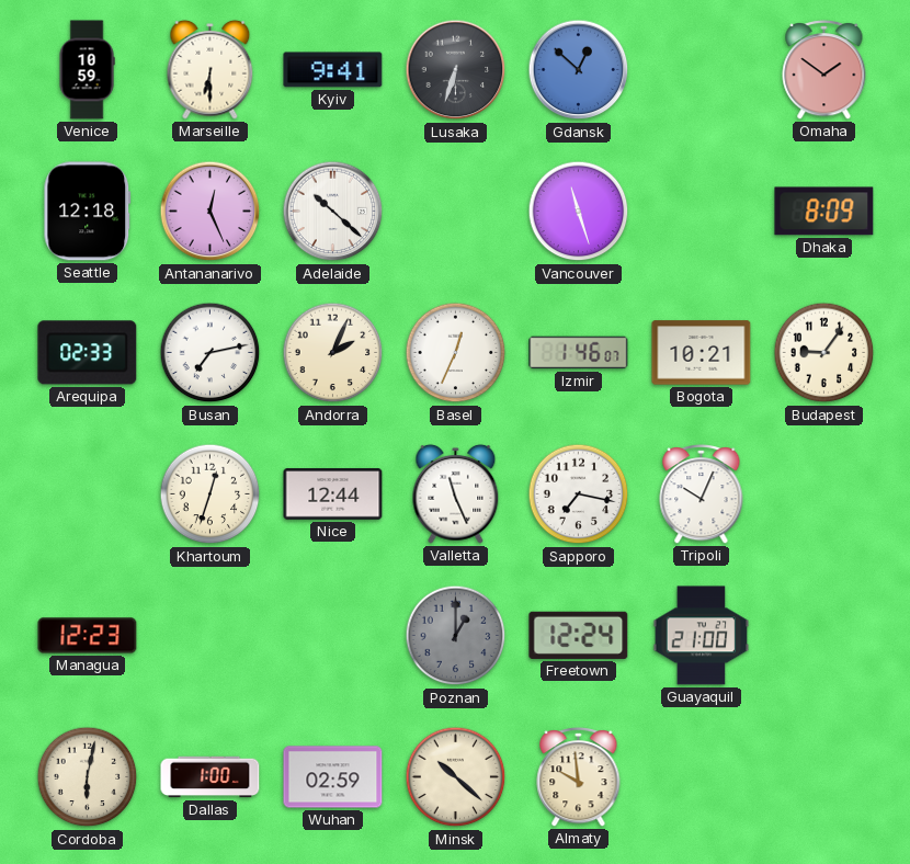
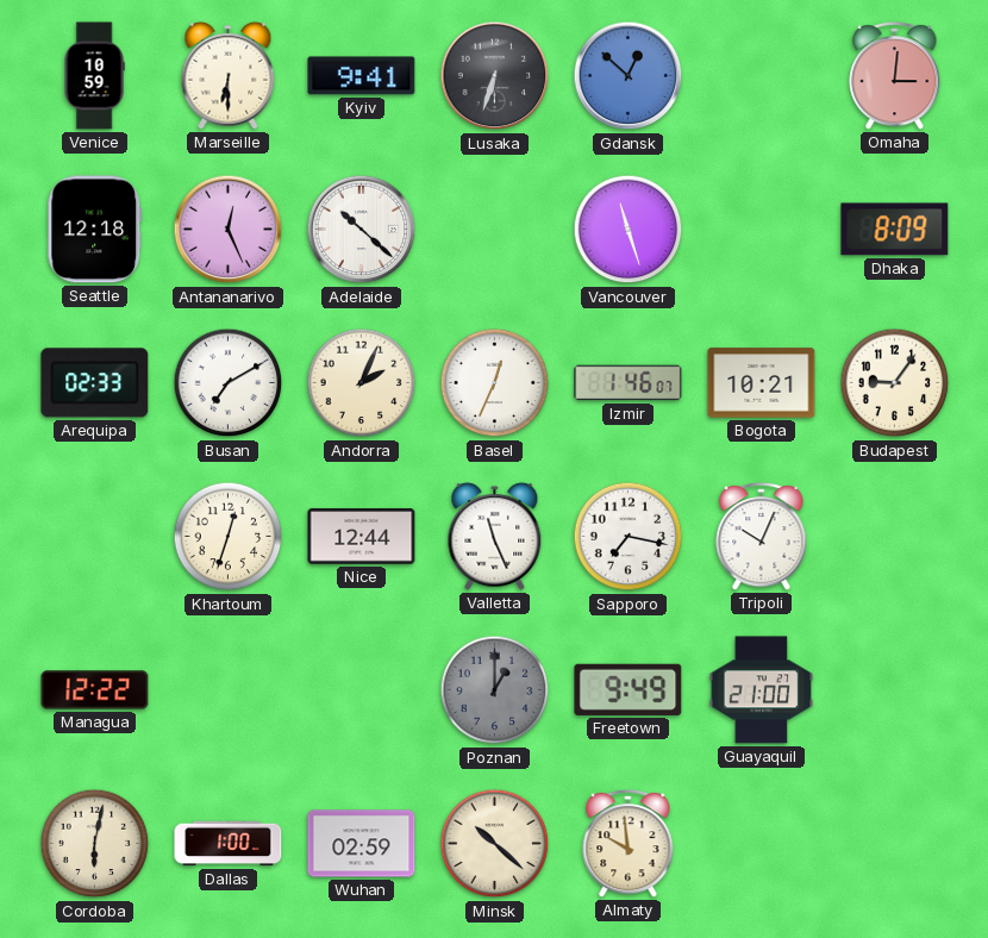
Omaha: 1:51 -> 3:01
Busan: 7:13 -> 7:10
Managua: 12:23 -> 12:22
Freetown: 12:24 -> 9:49
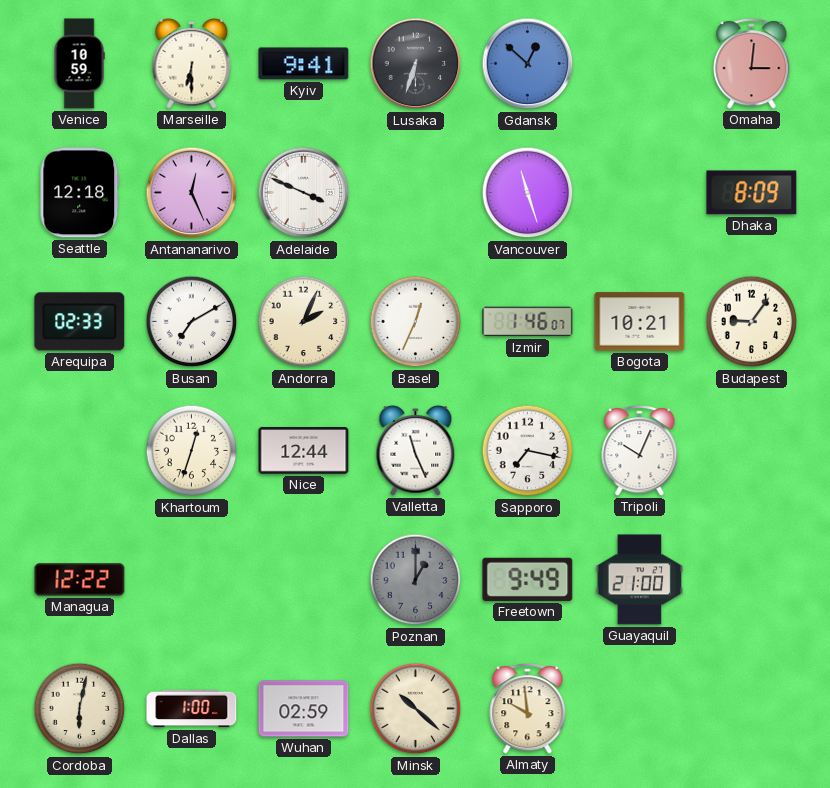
Adelaide: 10:22 -> 3:49
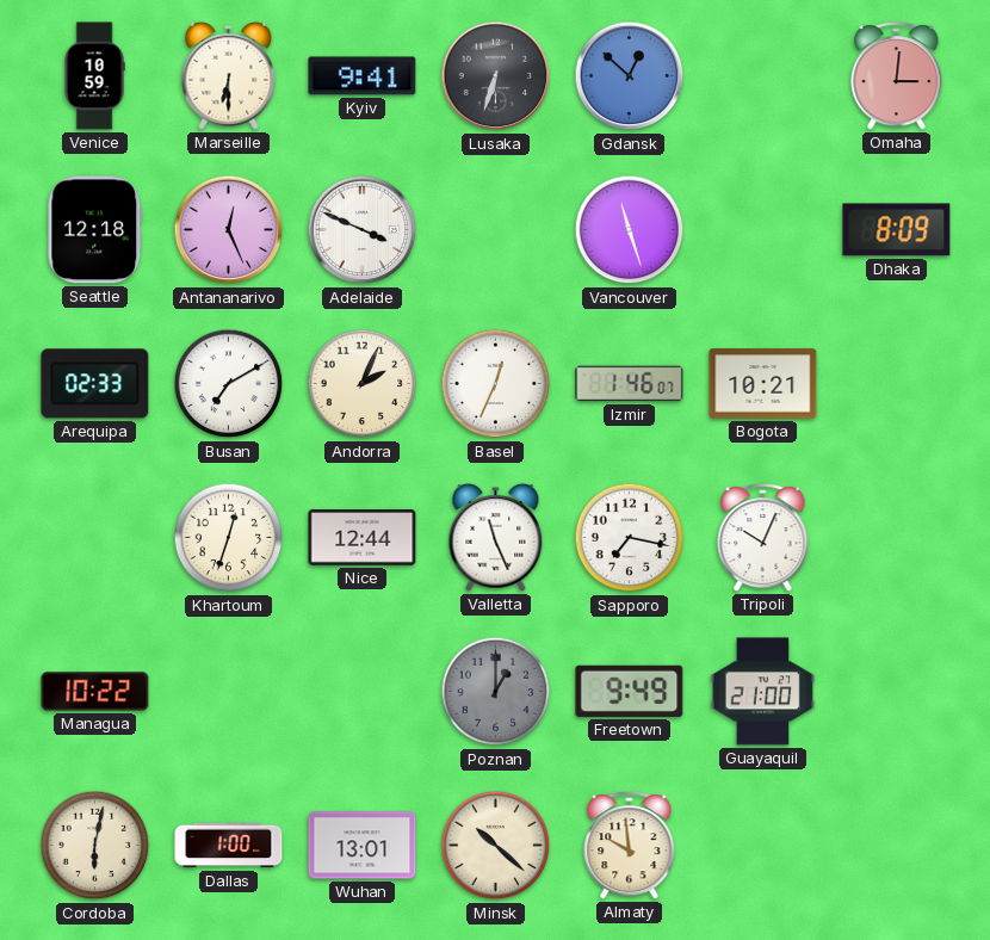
Budapest: 9:06 -> none
Managua: 12:22 -> 10:22
Wuhan: 02:59 -> 13:01
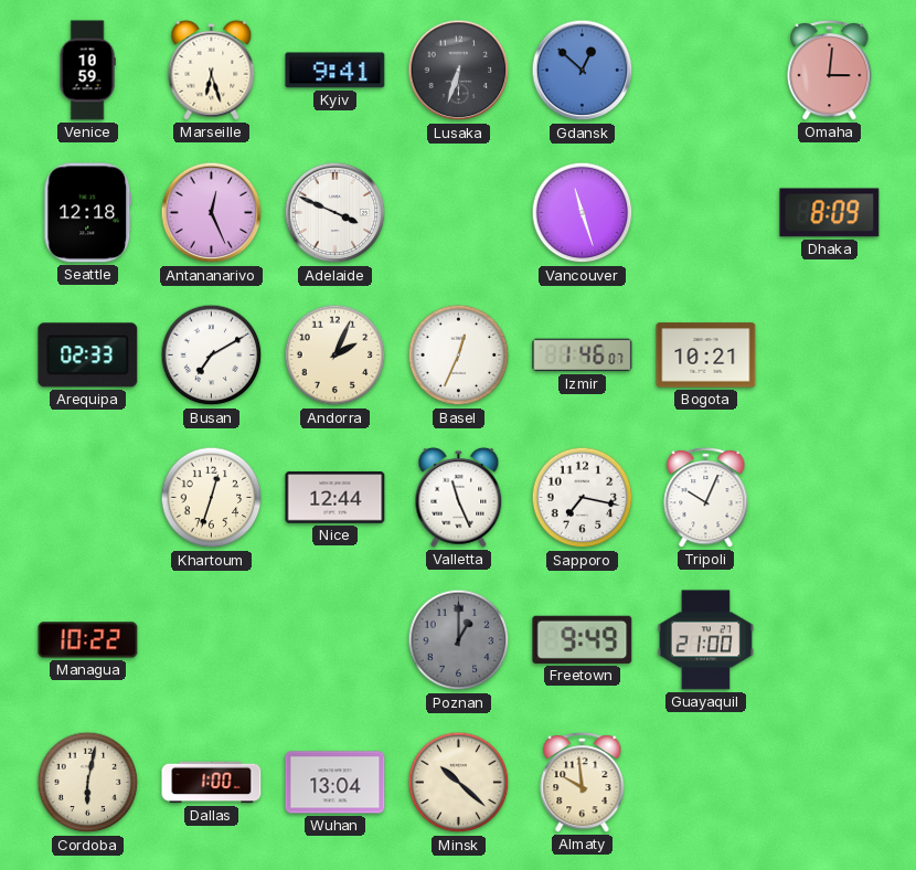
Marseille: 6:30 -> 6:27
Wuhan: 13:01 -> 13:04
